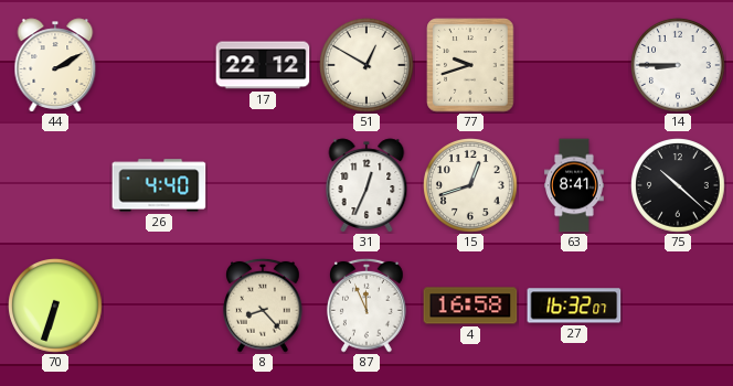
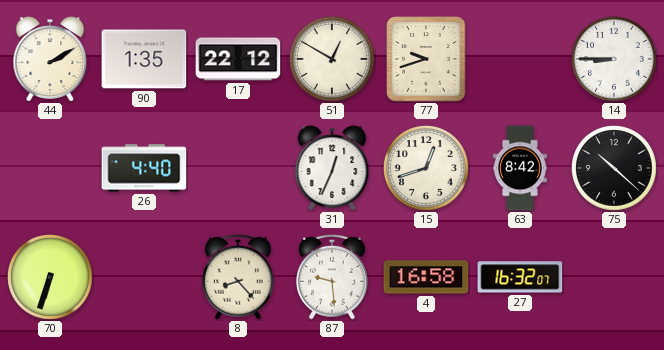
90: none -> 1:35
63: 8:41 -> 8:42
87: 11:56 -> 9:29
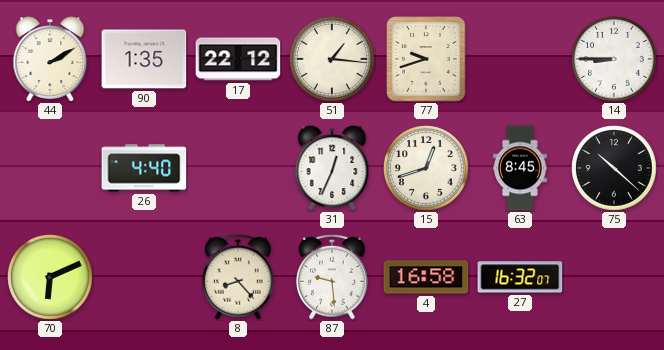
51: 12:50 -> 1:16
63: 8:42 -> 8:45
70: 6:33 -> 6:11
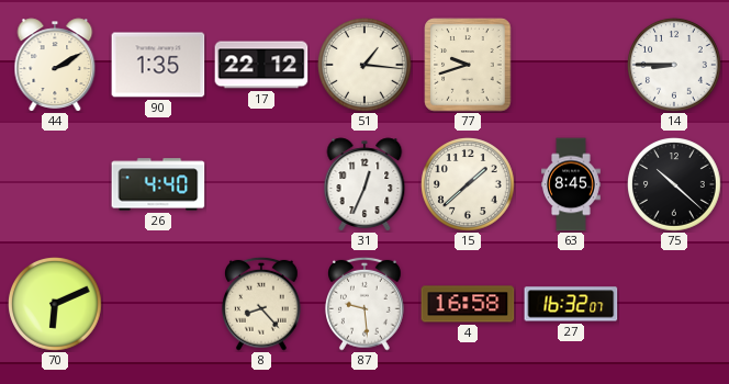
15: 12:42 -> 1:38
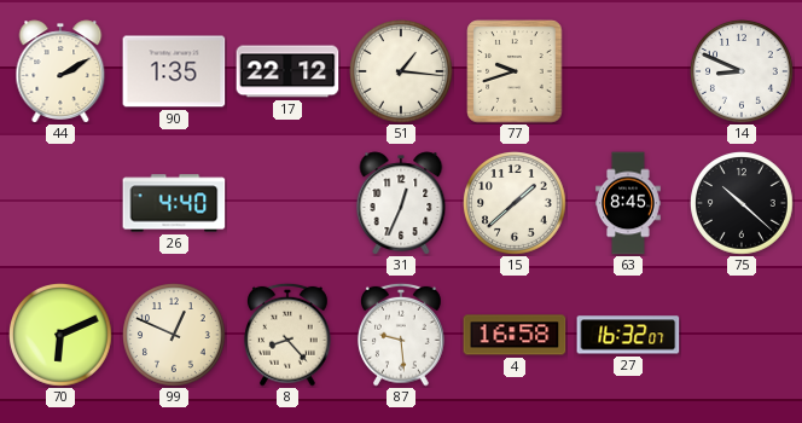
14: 8:45 -> 8:49
99: none -> 12:49
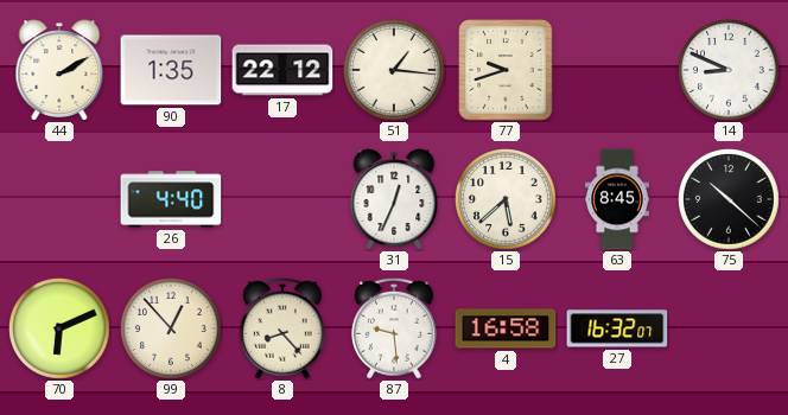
15: 1:38 -> 5:38
99: 12:49 -> 12:53
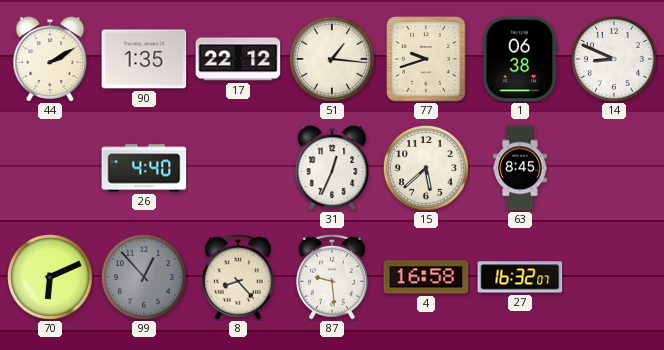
1: none -> 06:38
75: 10:22 -> none
99 dial: cream -> grey
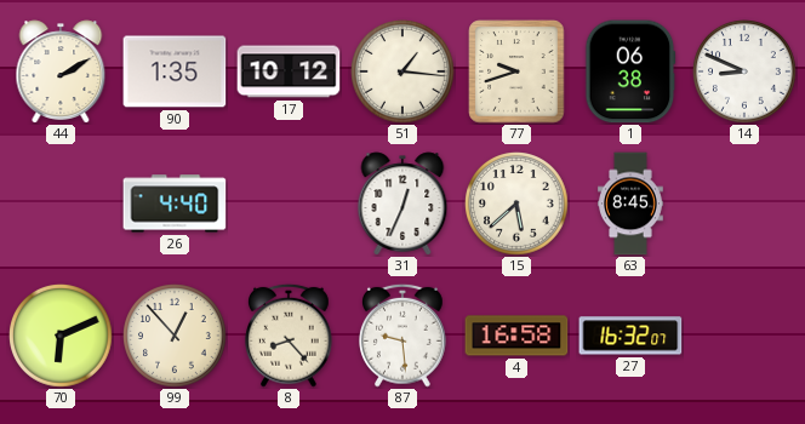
17: 22:12 -> 10:12
99 dial: grey -> cream
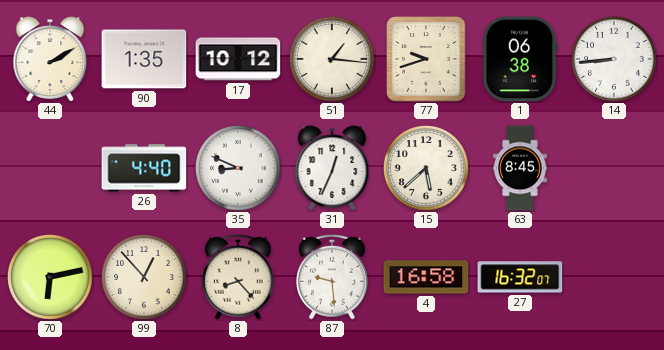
14: 8:49 -> 8:44
35: none -> 8:49
70: 6:11 -> 6:13
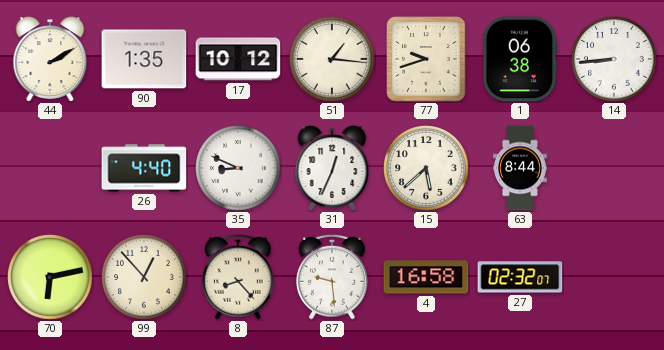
63: 8:45 -> 8:44
27: 16:32 -> 02:32
